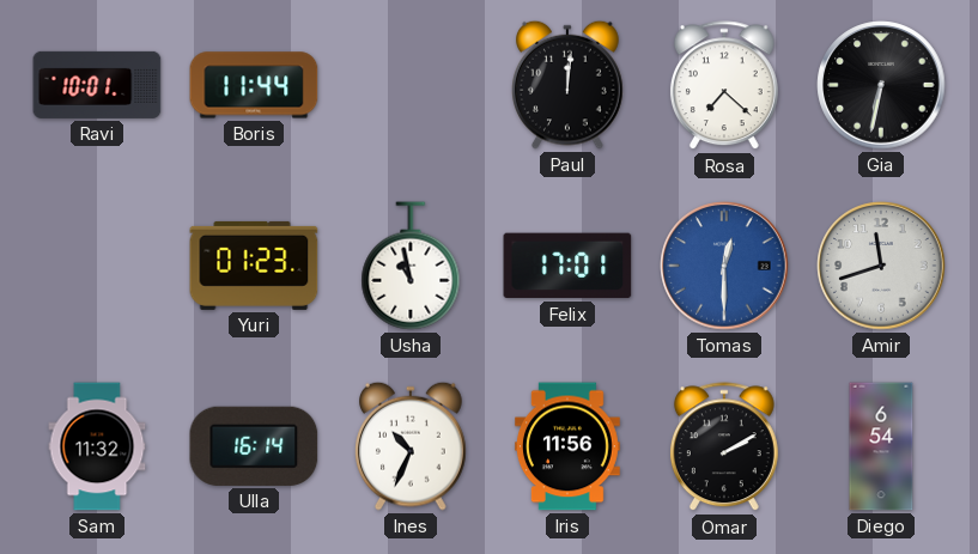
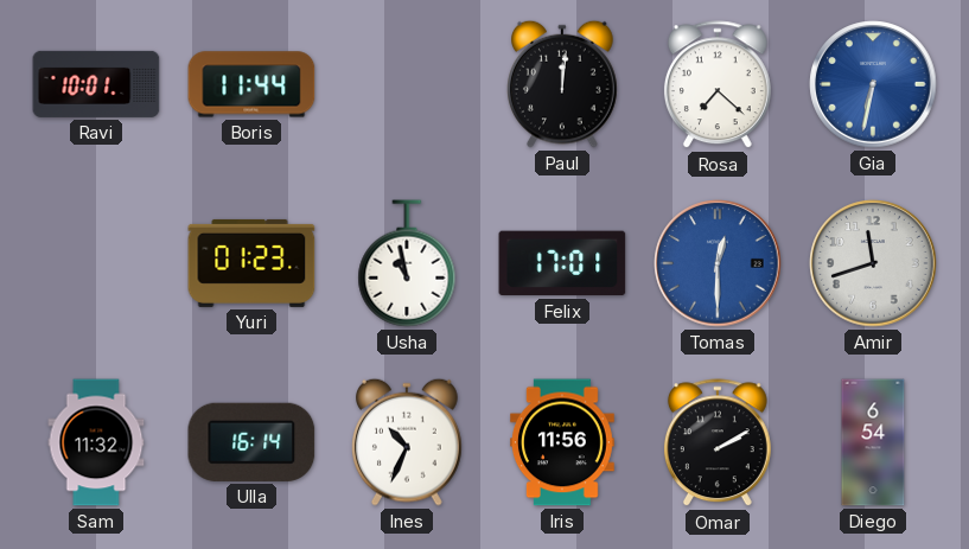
Gia dial: black -> blue
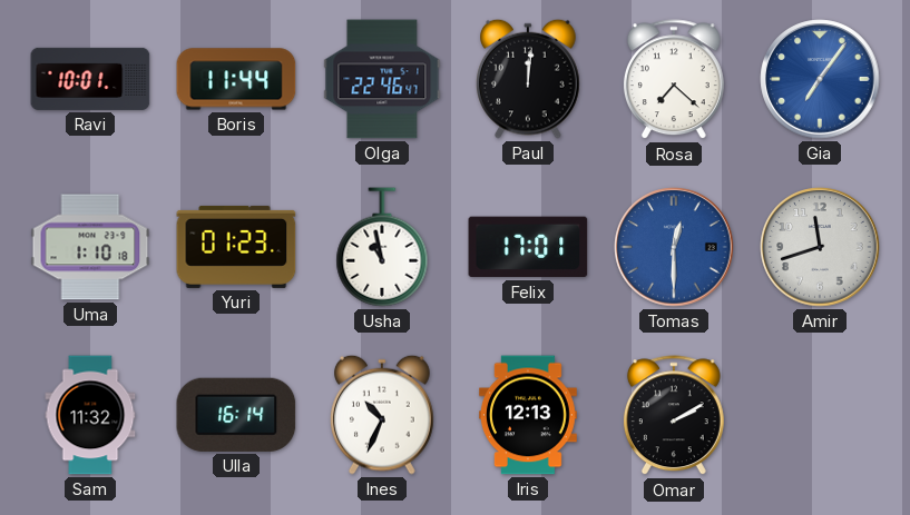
Olga: none -> 22:46
Gia: 6:32 -> 7:06
Uma: none -> 1:10
Iris: 11:56 -> 12:13
Diego: 6:54 -> none
